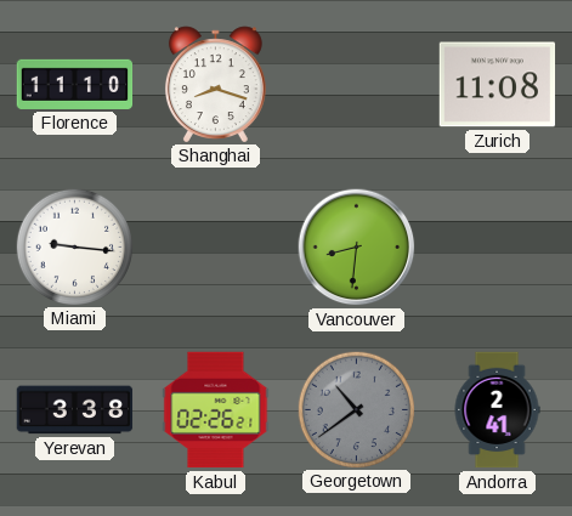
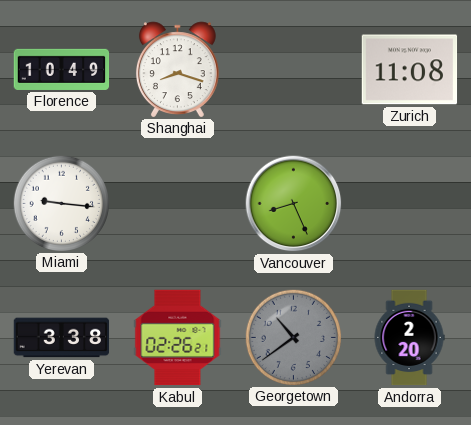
Florence: 11:10 -> 10:49
Vancouver: 8:31 -> 8:26
Andorra: 2:41 -> 2:20
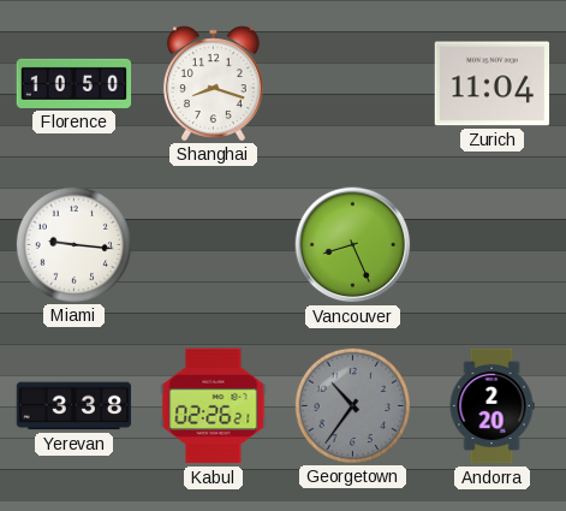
Florence: 10:49 -> 10:50
Zurich: 11:08 -> 11:04
Georgetown: 10:39 -> 10:36
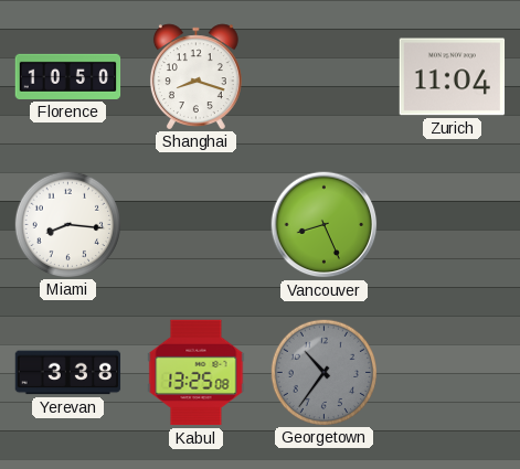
Miami: 9:16 -> 8:16
Kabul: 02:26 -> 13:25
Andorra: 2:20 -> none
